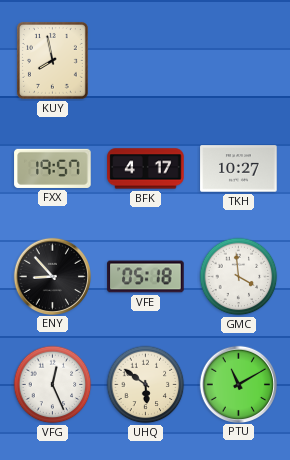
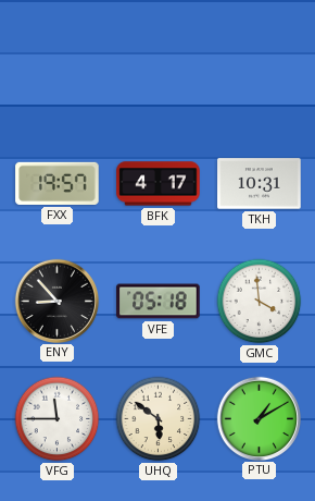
KUY: 7:58 -> none
TKH: 10:27 -> 10:31
VFG: 12:26 -> 11:45
PTU: 11:10 -> 1:10
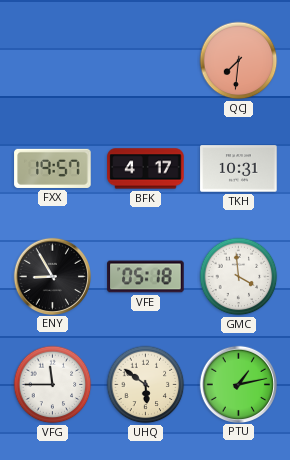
QCJ: none -> 7:31
ENY: 8:53 -> 8:55
PTU: 1:10 -> 1:13
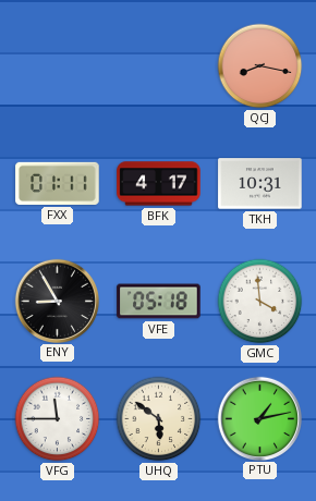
QCJ: 7:31 -> 8:17
FXX: 19:57 -> 01:11
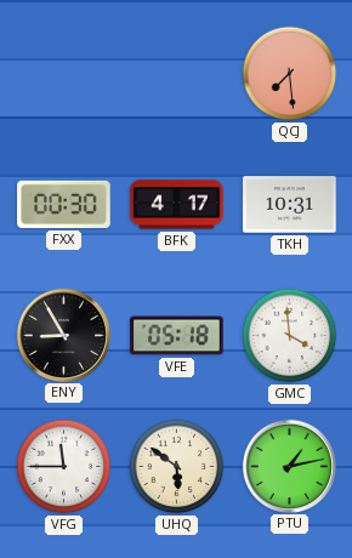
QCJ: 8:17 -> 7:29
FXX: 01:11 -> 00:30
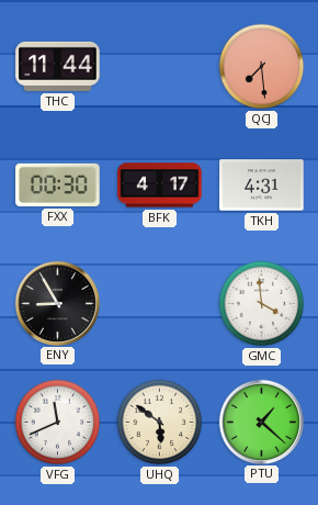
THC: none -> 11:44
TKH: 10:31 -> 4:31
VFE: 05:18 -> none
VFG: 11:45 -> 11:41
PTU: 1:13 -> 1:22
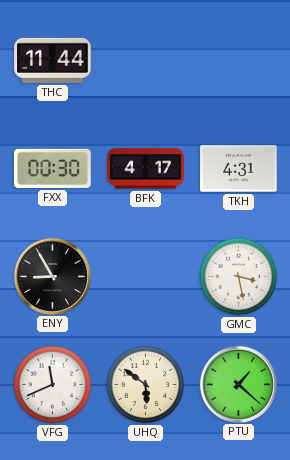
QCJ: 7:29 -> none
GMC: 3:59 -> 3:28
